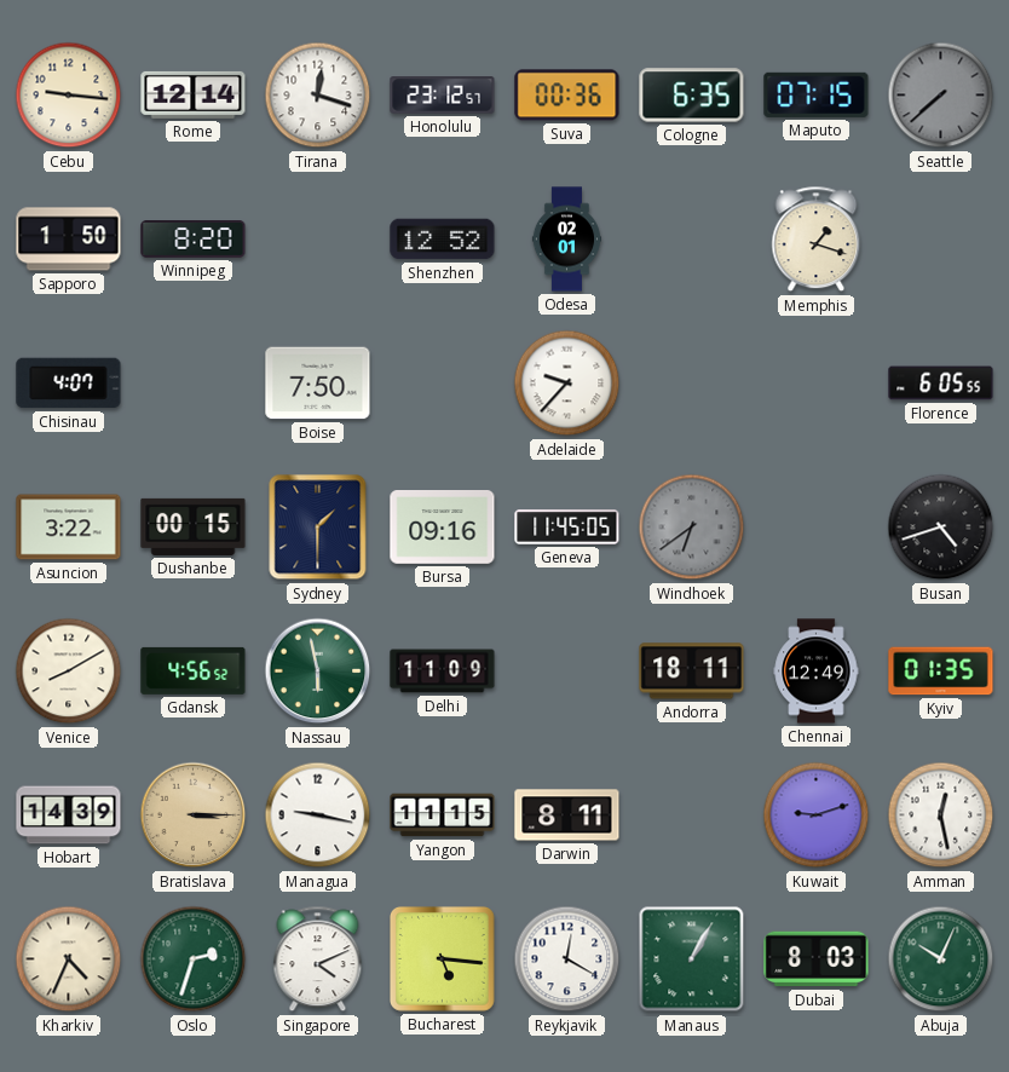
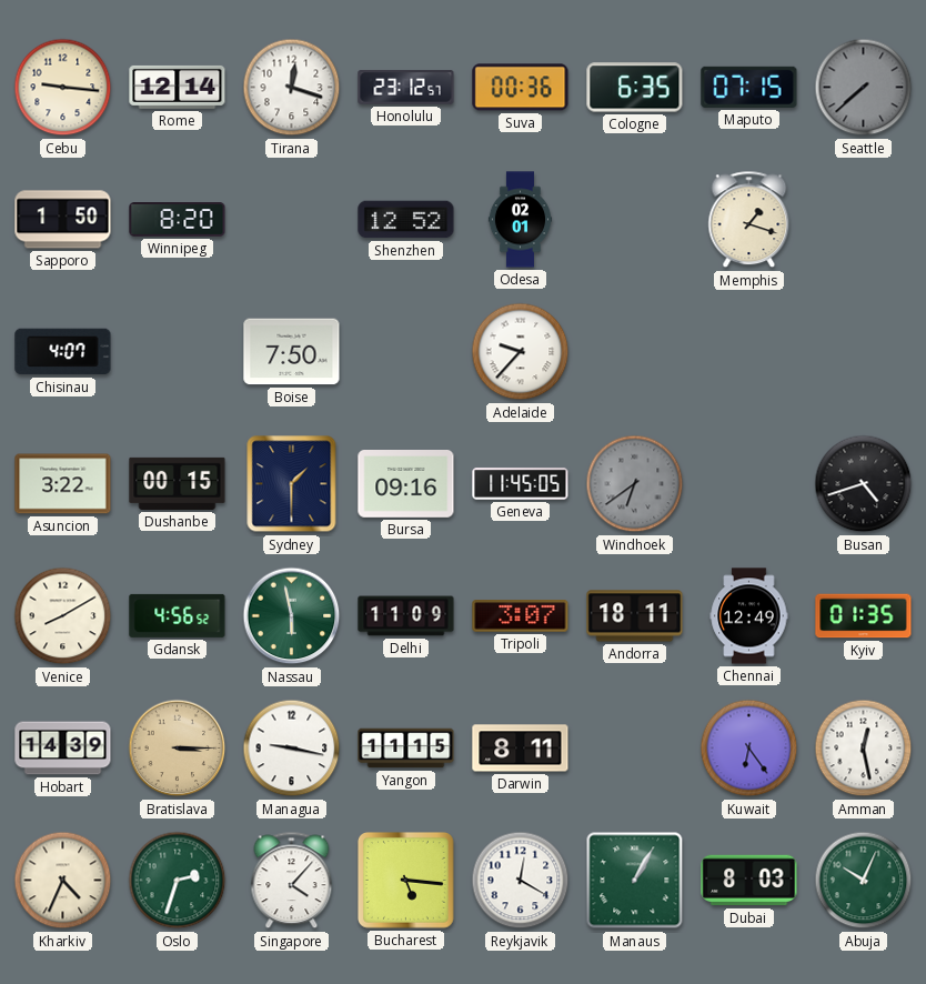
Florence: 6:05 -> none
Tripoli: none -> 3:07
Kuwait: 9:12 -> 6:24
Singapore: 4:11 -> 4:07
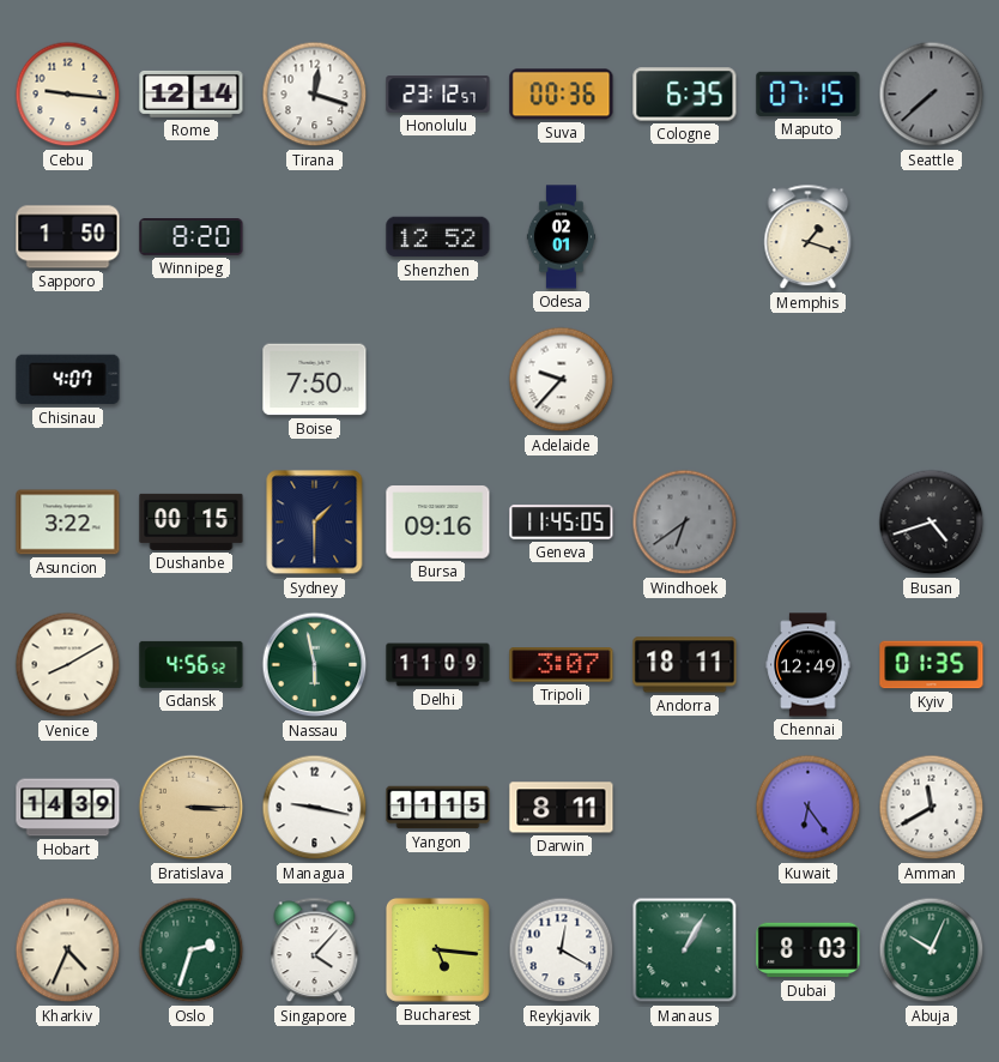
Amman: 12:28 -> 11:40
